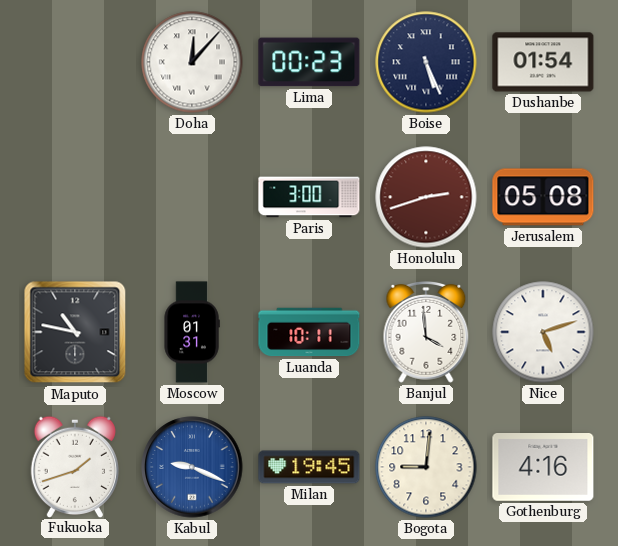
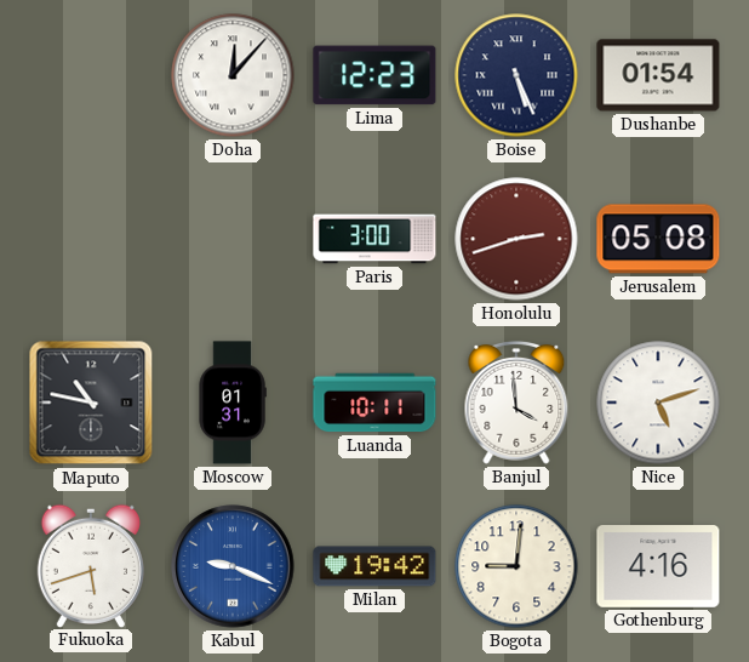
Lima: 00:23 -> 12:23
Fukuoka: 1:42 -> 5:42
Milan: 19:45 -> 19:42
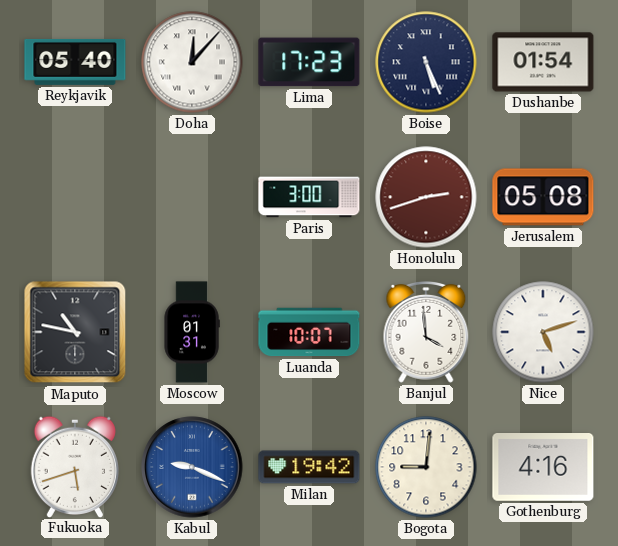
Reykjavik: none -> 05:40
Lima: 12:23 -> 17:23
Luanda: 10:11 -> 10:07
